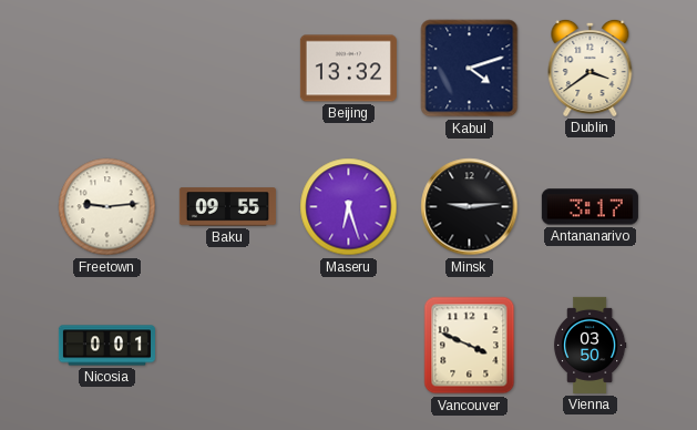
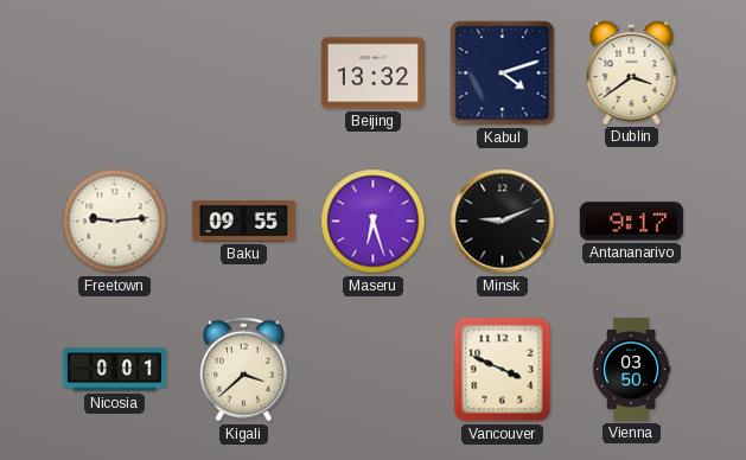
Minsk: 9:14 -> 9:11
Antananarivo: 3:17 -> 9:17
Kigali: none -> 3:38
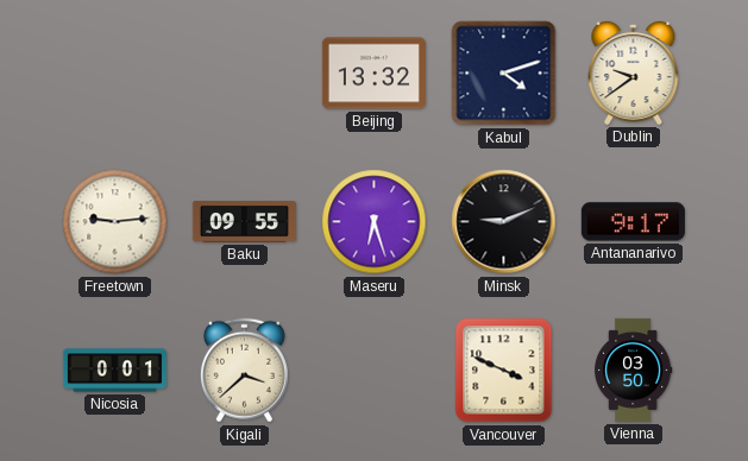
Dublin: 3:39 -> 9:39
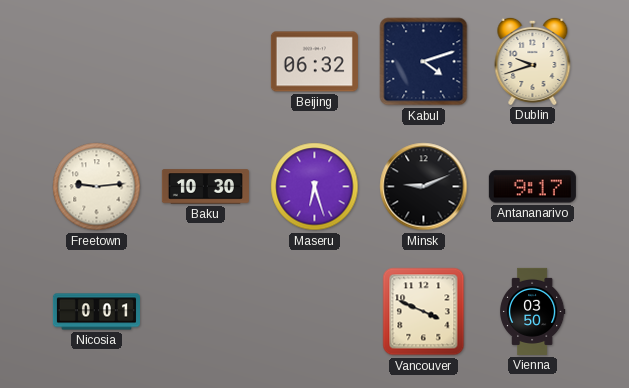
Beijing: 13:32 -> 06:32
Dublin: 9:39 -> 9:42
Baku: 09:55 -> 10:30
Kigali: 3:38 -> none
